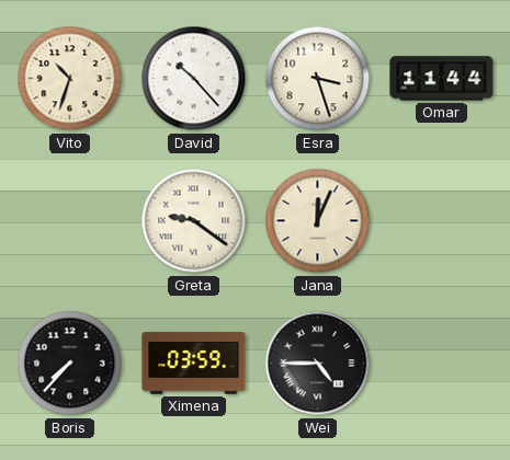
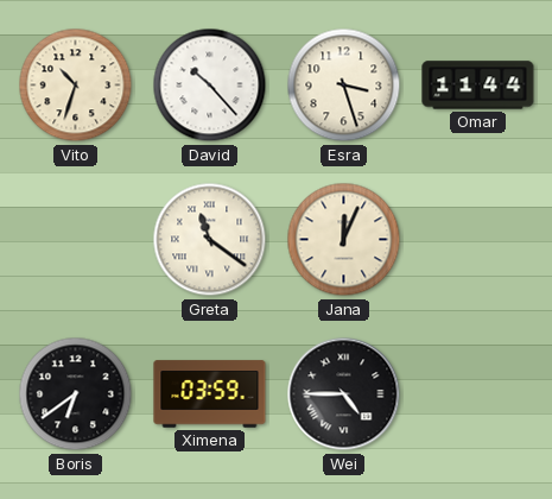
Greta: 9:21 -> 11:21
Boris: 7:37 -> 6:39
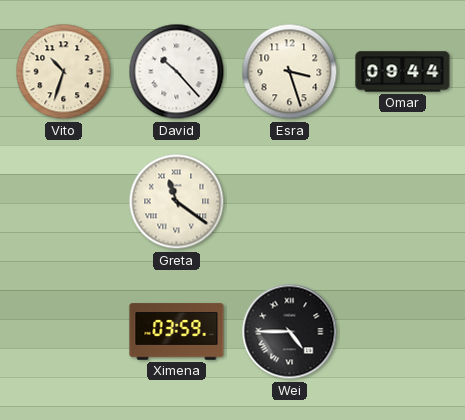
Omar: 11:44 -> 09:44
Jana: 12:04 -> none
Boris: 6:39 -> none
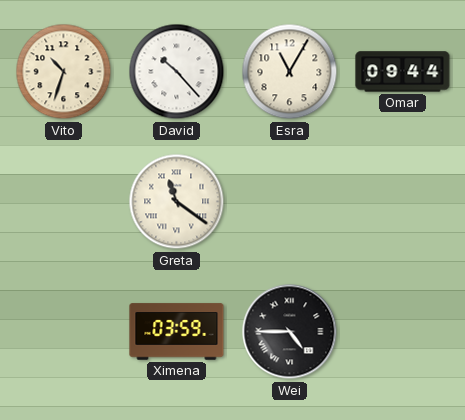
Esra: 3:27 -> 11:05
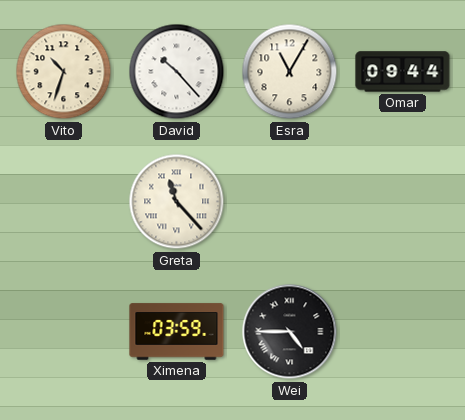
Greta: 11:21 -> 11:23
